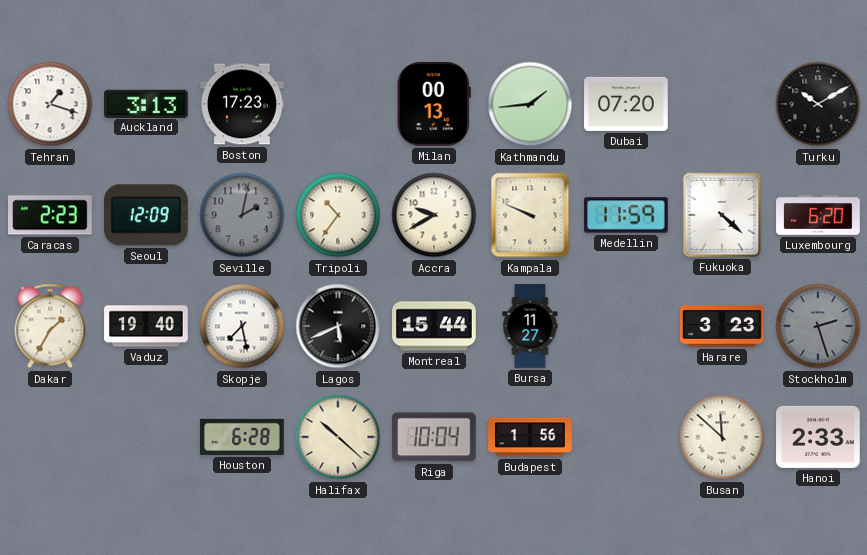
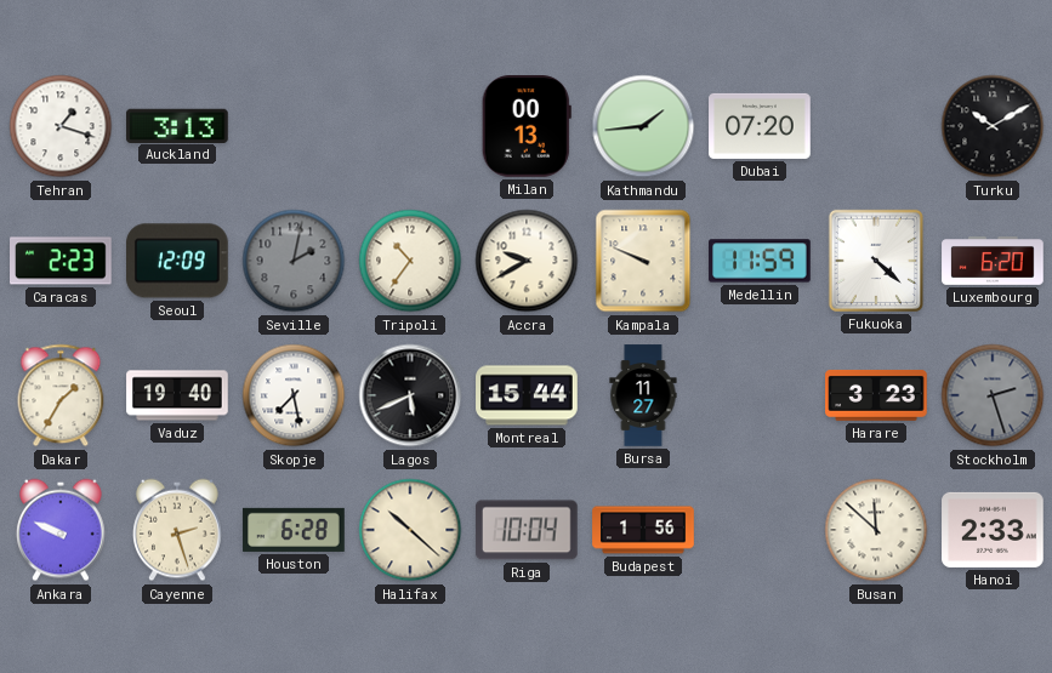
Boston: 17:23 -> none
Ankara: none -> 9:49
Cayenne: none -> 2:27
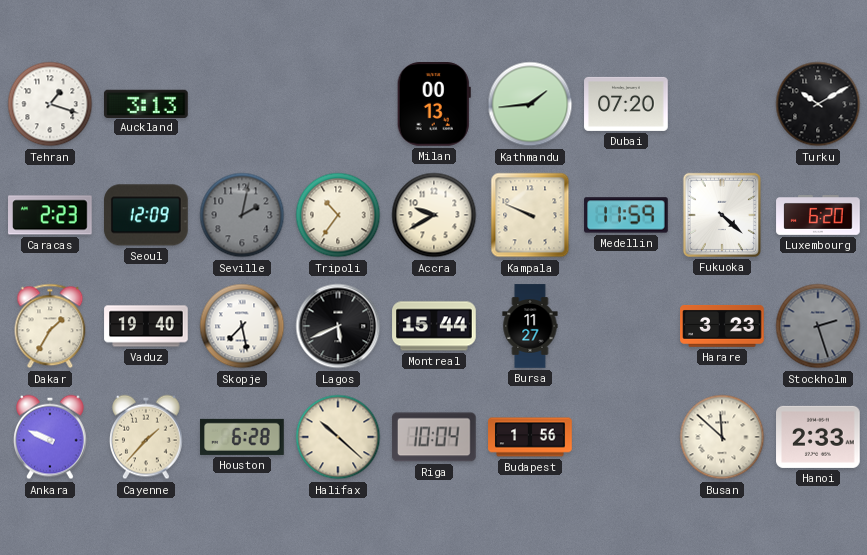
Cayenne: 2:27 -> 1:37
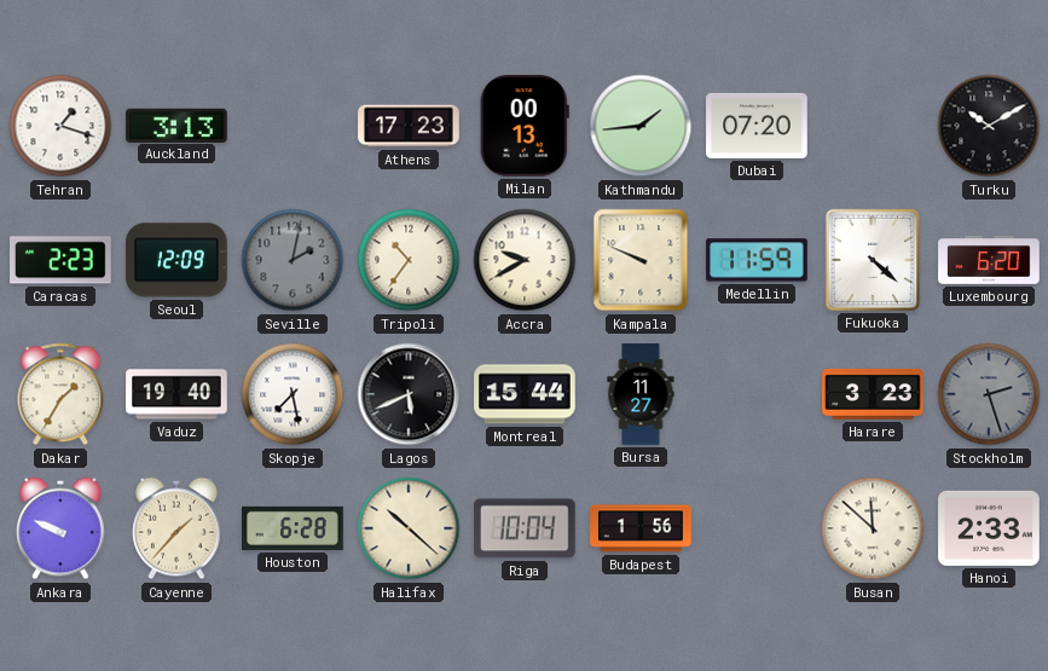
Athens: none -> 17:23
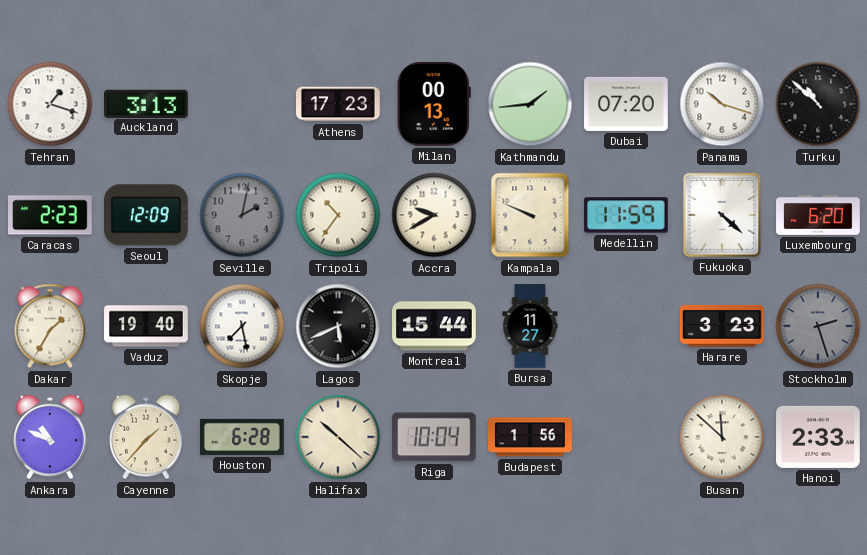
Panama: none -> 10:18
Turku: 10:10 -> 10:52
Ankara: 9:49 -> 10:49
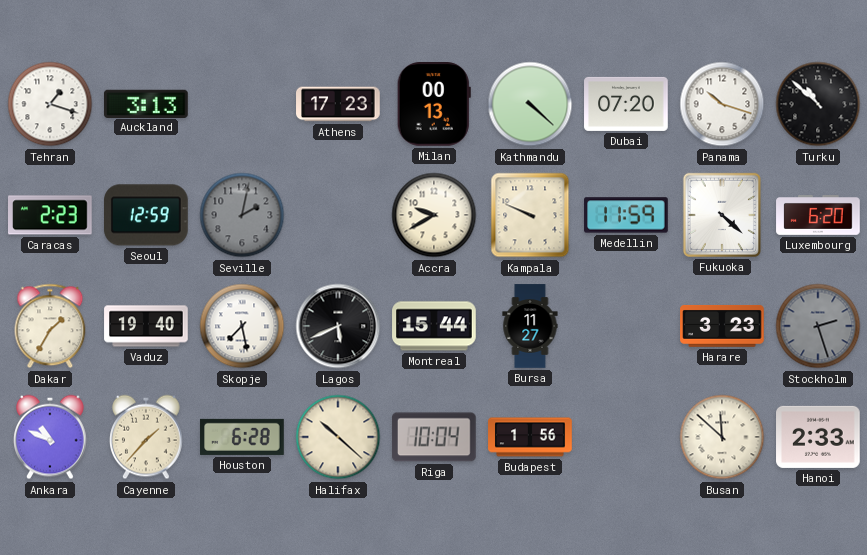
Kathmandu: 1:44 -> 4:22
Seoul: 12:09 -> 12:59
Tripoli: 10:36 -> none
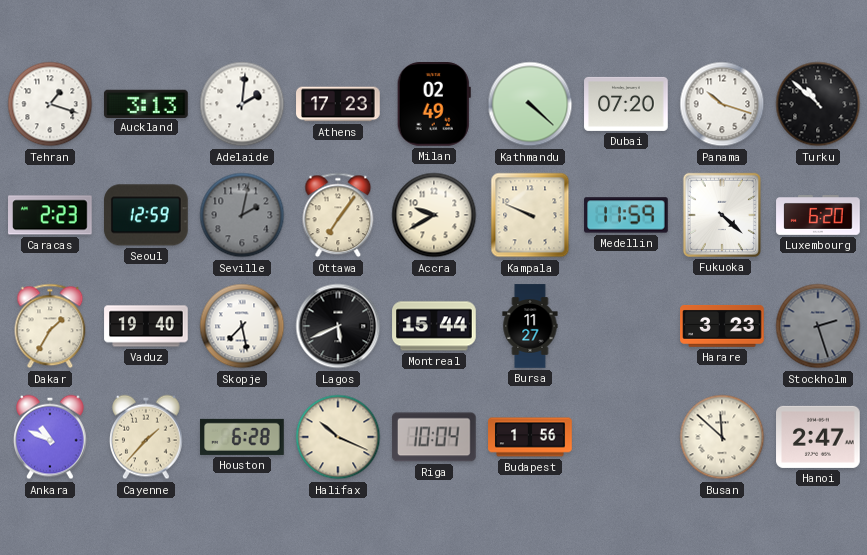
Adelaide: none -> 2:01
Milan: 00:13 -> 02:49
Ottawa: none -> 7:06
Halifax: 10:22 -> 10:19
Hanoi: 2:33 -> 2:47
